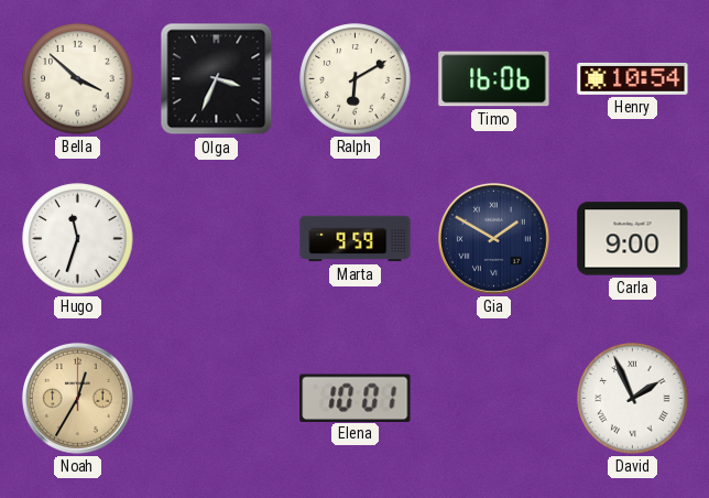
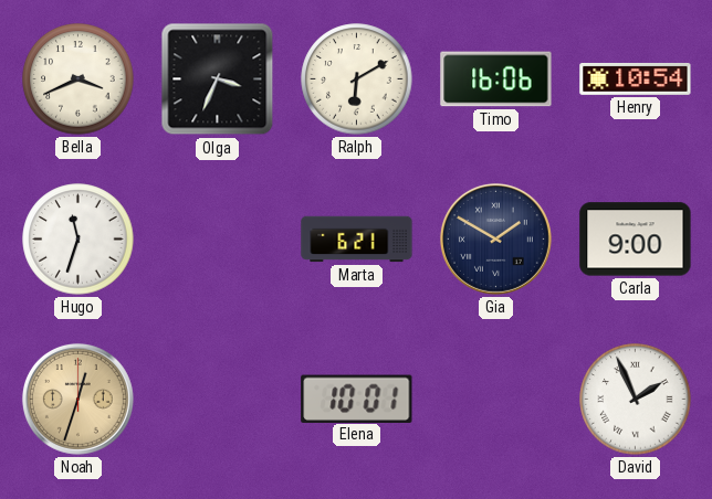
Bella: 3:52 -> 3:41
Marta: 9:59 -> 6:21
Noah: 12:35 -> 12:33
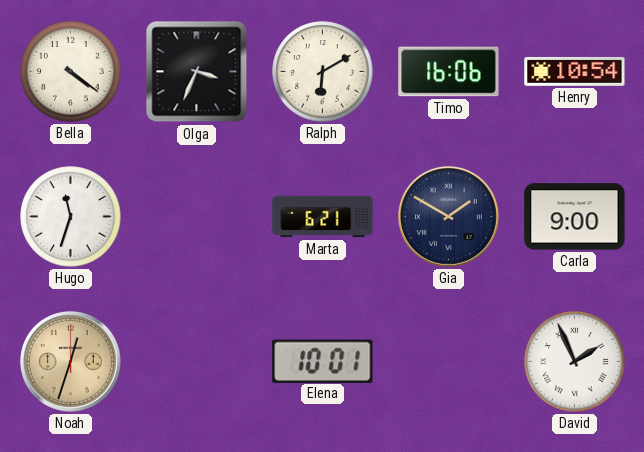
Bella: 3:41 -> 4:21
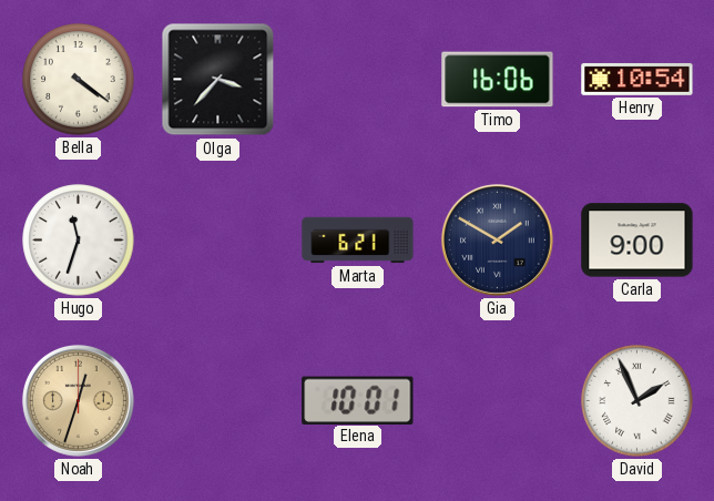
Olga: 3:34 -> 3:37
Ralph: 6:10 -> none
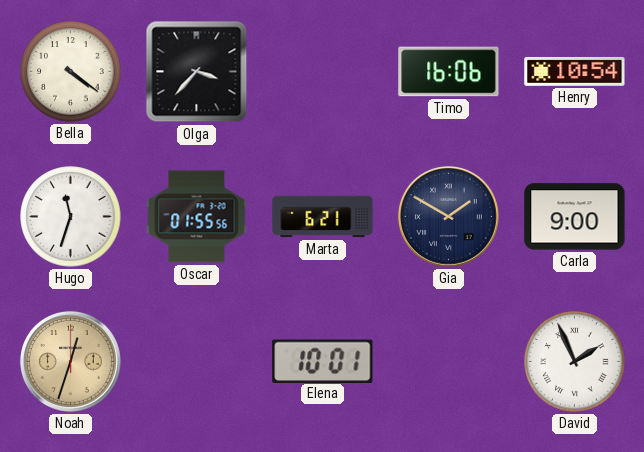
Oscar: none -> 01:55
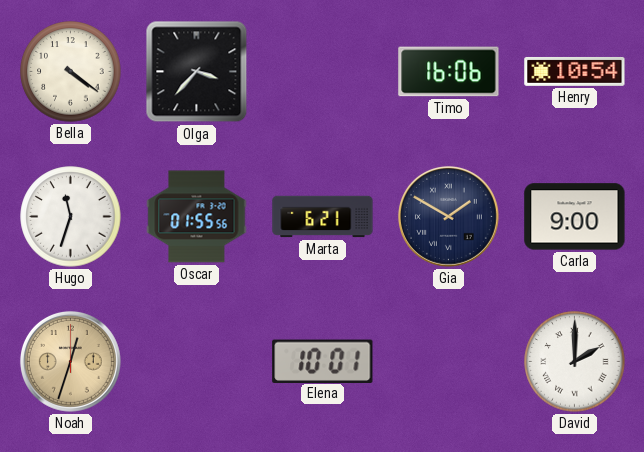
David: 1:56 -> 2:00
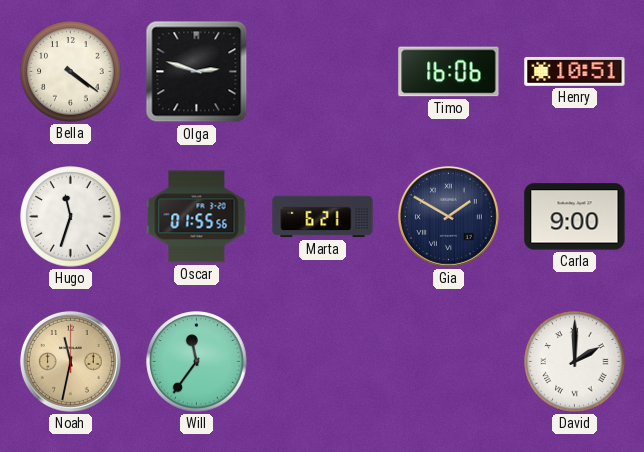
Olga: 3:37 -> 2:48
Henry: 10:54 -> 10:51
Noah: 12:33 -> 11:32
Will: none -> 11:36
Elena: 10:01 -> none
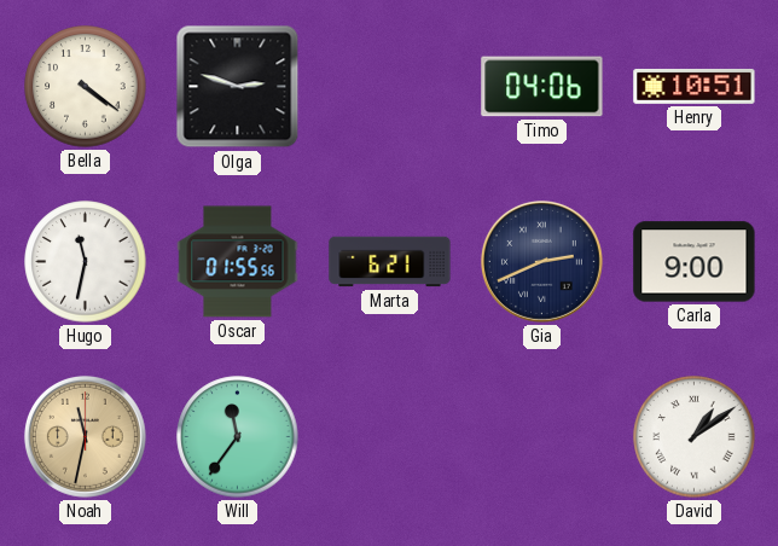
Timo: 16:06 -> 04:06
Hugo: 11:33 -> 11:32
Gia: 1:50 -> 2:41
David: 2:00 -> 1:09
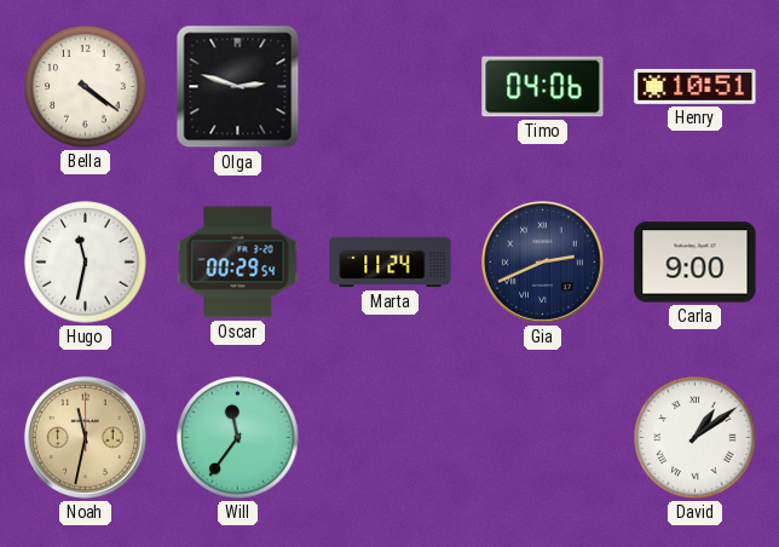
Oscar: 01:55 -> 00:29
Marta: 6:21 -> 11:24
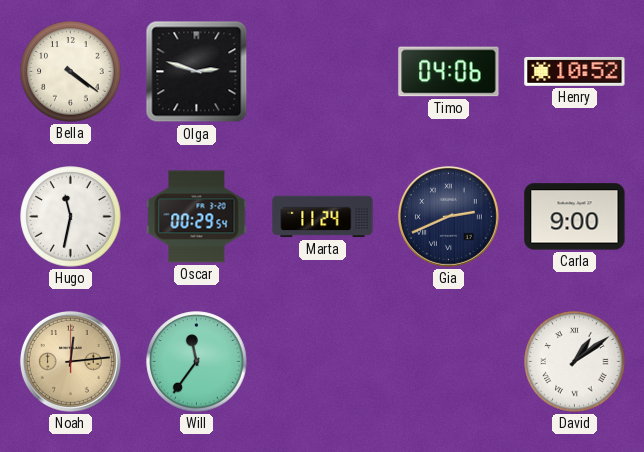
Henry: 10:51 -> 10:52
Noah: 11:32 -> 12:14
